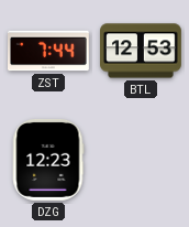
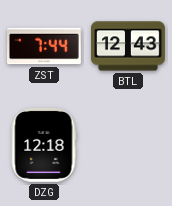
BTL: 12:53 -> 12:43
DZG: 12:23 -> 12:18
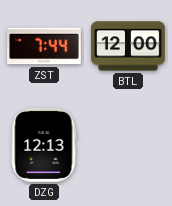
BTL: 12:43 -> 12:00
DZG: 12:18 -> 12:13
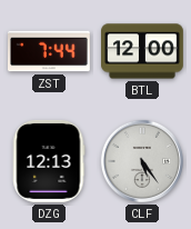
CLF: none -> 5:24
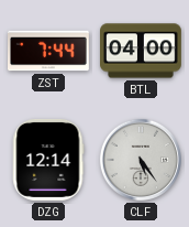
BTL: 12:00 -> 04:00
DZG: 12:13 -> 12:14
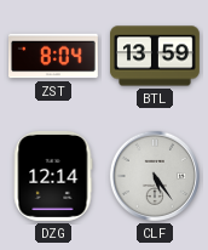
ZST: 7:44 -> 8:04
BTL: 04:00 -> 13:59
